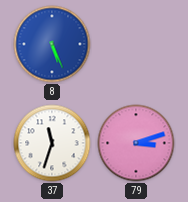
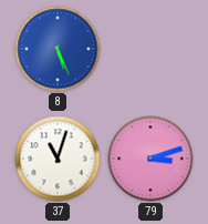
37: 11:33 -> 11:03
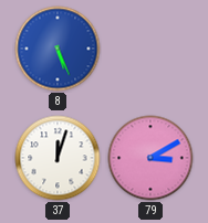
37: 11:03 -> 12:03
79: 3:12 -> 3:10
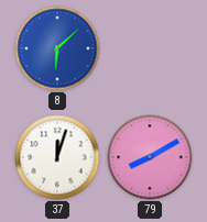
8: 5:26 -> 6:08
79: 3:10 -> 8:10
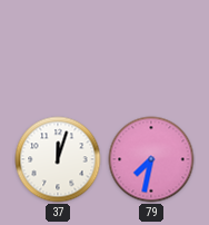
8: 6:08 -> none
79: 8:10 -> 7:32
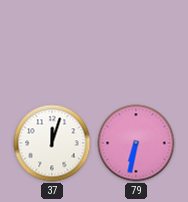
79: 7:32 -> 6:32
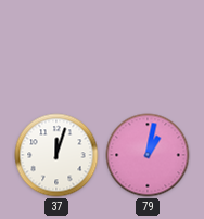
79: 6:32 -> 1:02
